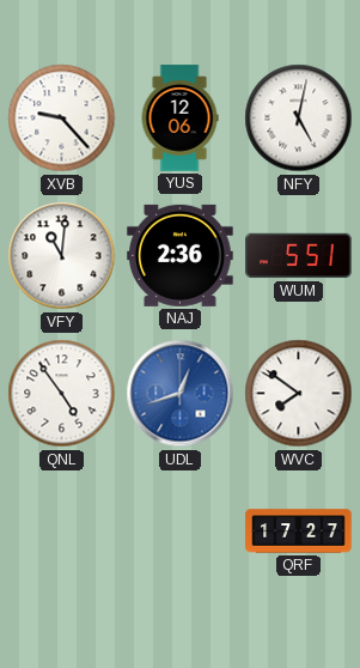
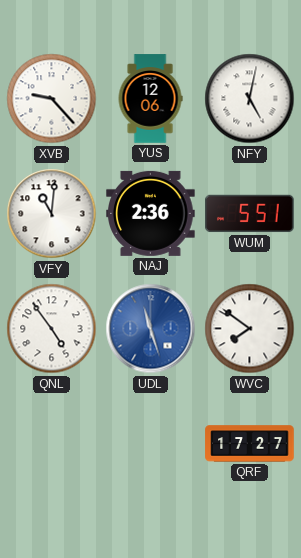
UDL: 12:42 -> 11:27
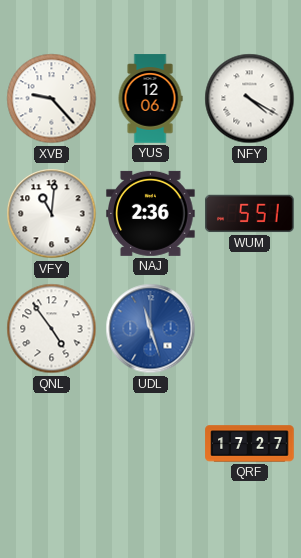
NFY: 5:02 -> 4:20
WVC: 7:51 -> none
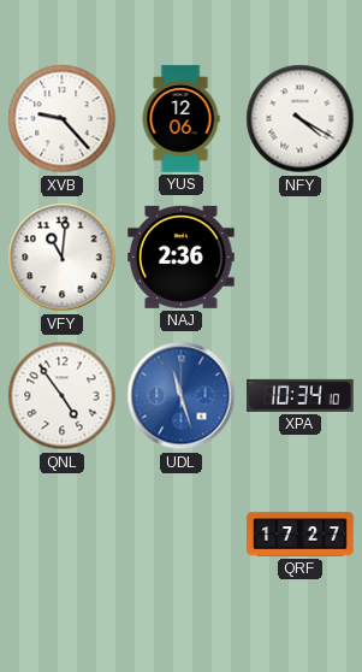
WUM: 5:51 -> none
XPA: none -> 10:34
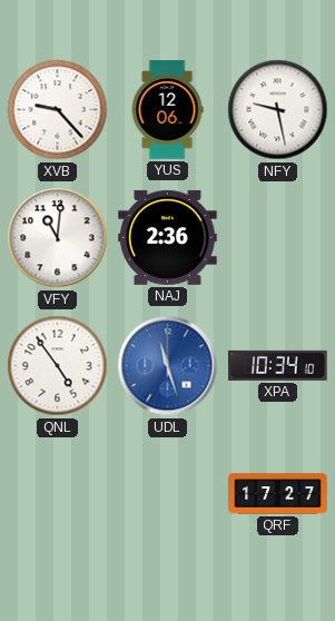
NFY: 4:20 -> 9:28
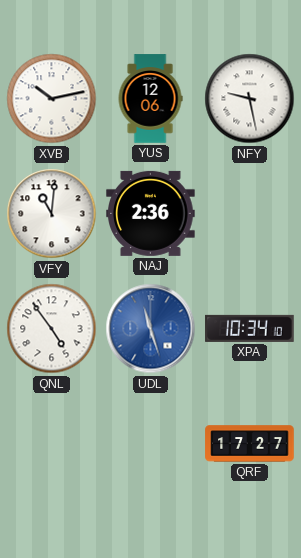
XVB: 9:23 -> 10:13
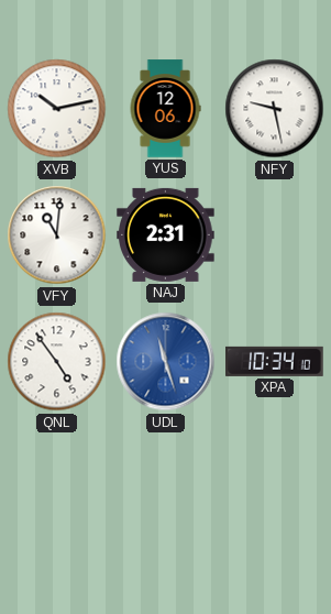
NAJ: 2:36 -> 2:31
QRF: 17:27 -> none
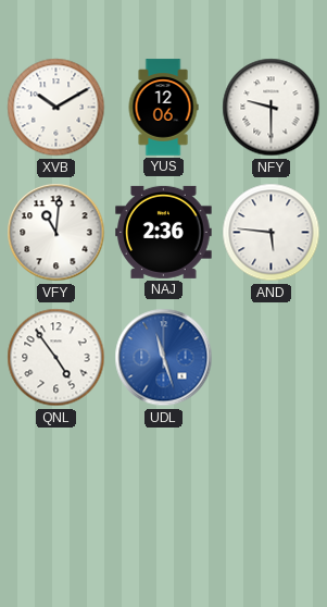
XVB: 10:13 -> 10:10
NFY: 9:28 -> 9:30
NAJ: 2:31 -> 2:36
AND: none -> 5:46
XPA: 10:34 -> none
